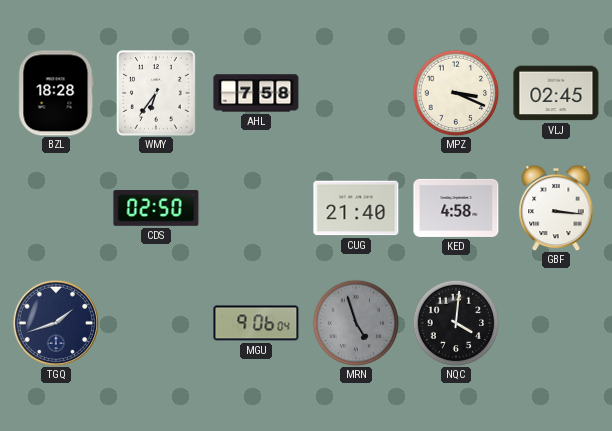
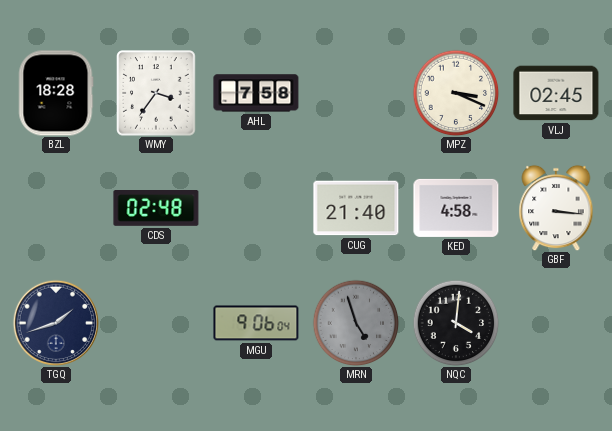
WMY: 6:36 -> 3:36
CDS: 02:50 -> 02:48
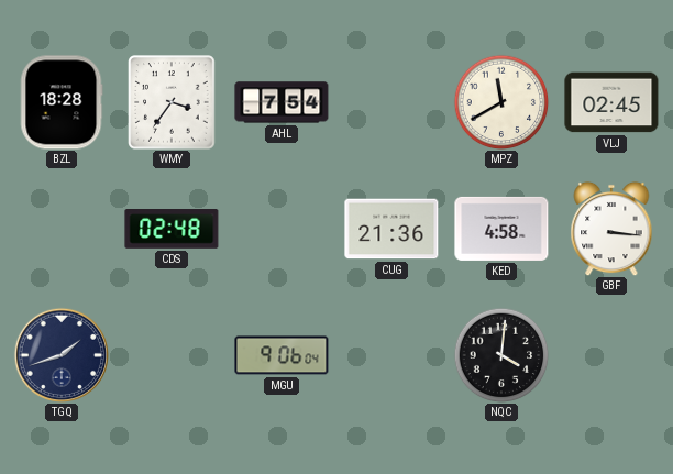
AHL: 7:58 -> 7:54
MPZ: 3:19 -> 11:40
CUG: 21:40 -> 21:36
MRN: 4:57 -> none
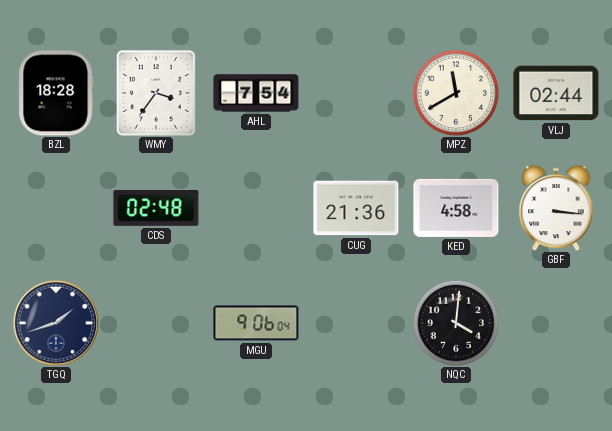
VLJ: 02:45 -> 02:44
